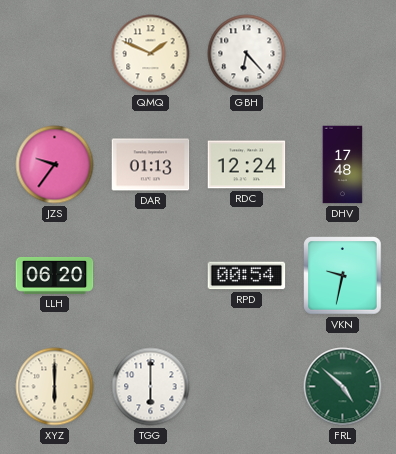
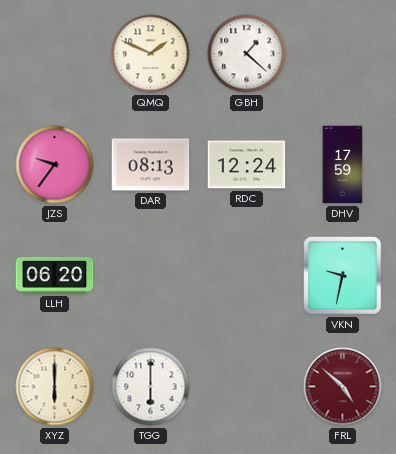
GBH: 6:23 -> 1:22
DAR: 01:13 -> 08:13
DHV: 17:48 -> 17:59
RPD: 00:54 -> none
FRL dial: green -> burgundy
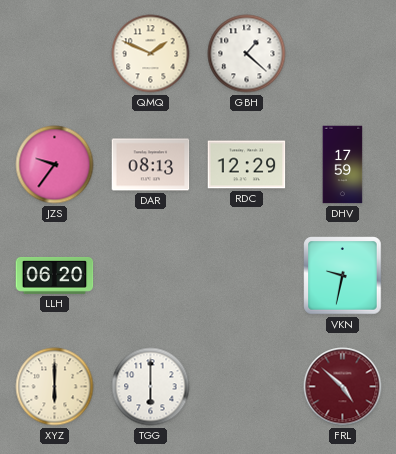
RDC: 12:24 -> 12:29
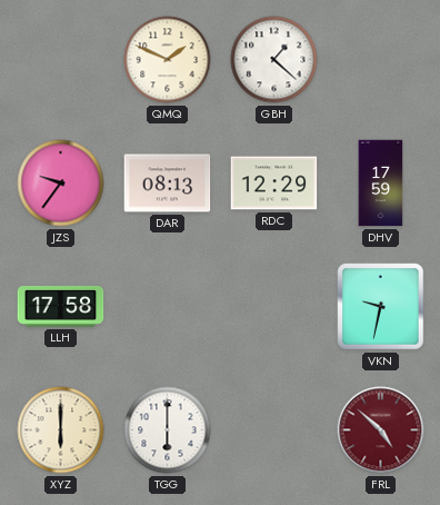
LLH: 06:20 -> 17:58
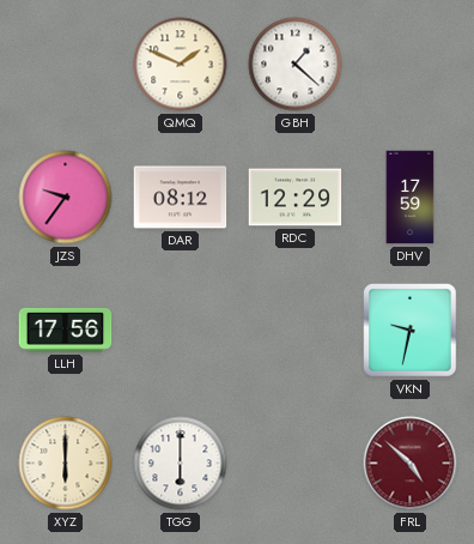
DAR: 08:13 -> 08:12
LLH: 17:58 -> 17:56
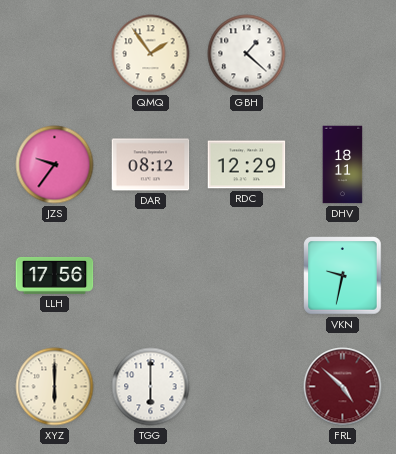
QMQ: 1:49 -> 1:54
DHV: 17:59 -> 18:11
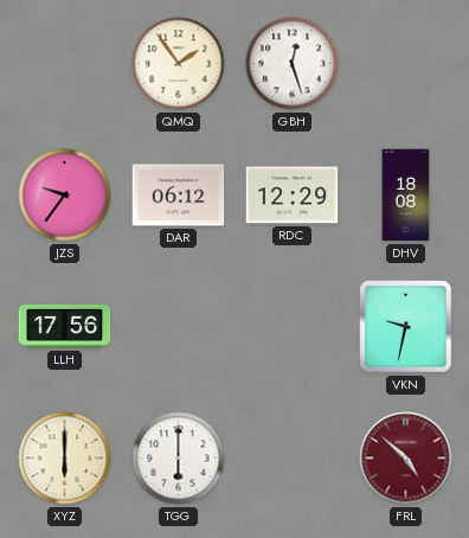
GBH: 1:22 -> 12:27
DAR: 08:12 -> 06:12
DHV: 18:11 -> 18:08
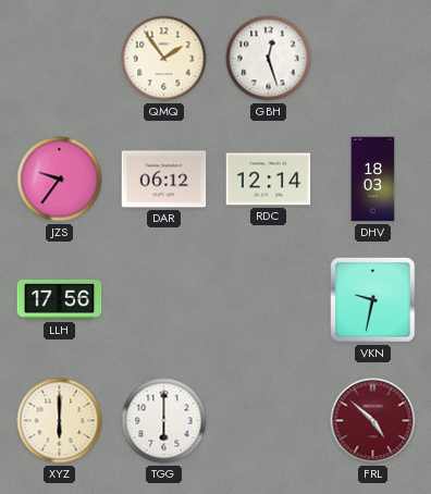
RDC: 12:29 -> 12:14
DHV: 18:08 -> 18:03
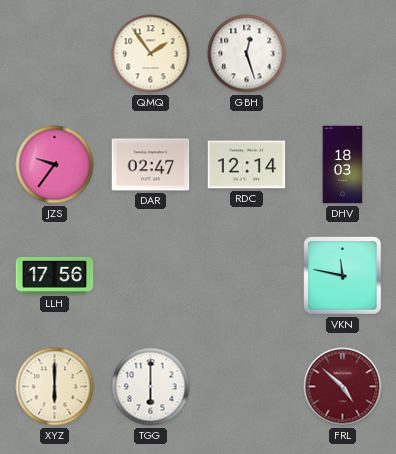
DAR: 06:12 -> 02:47
VKN: 9:32 -> 11:47
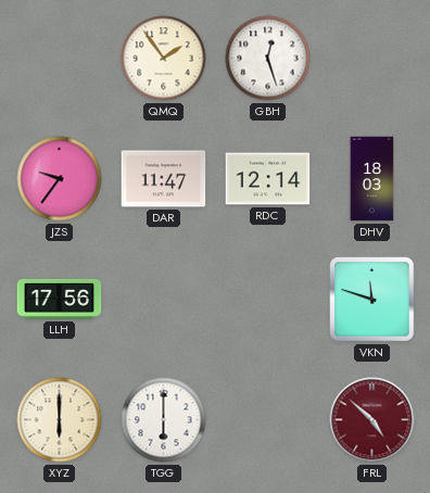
DAR: 02:47 -> 11:47
VKN: 11:47 -> 11:48
